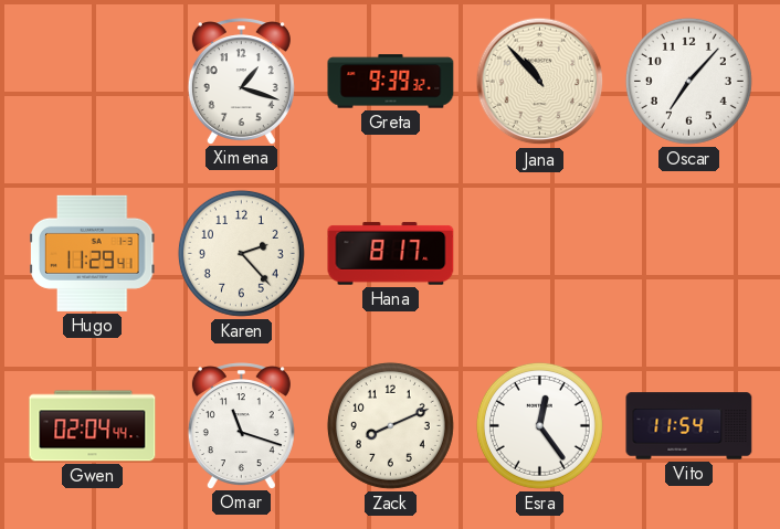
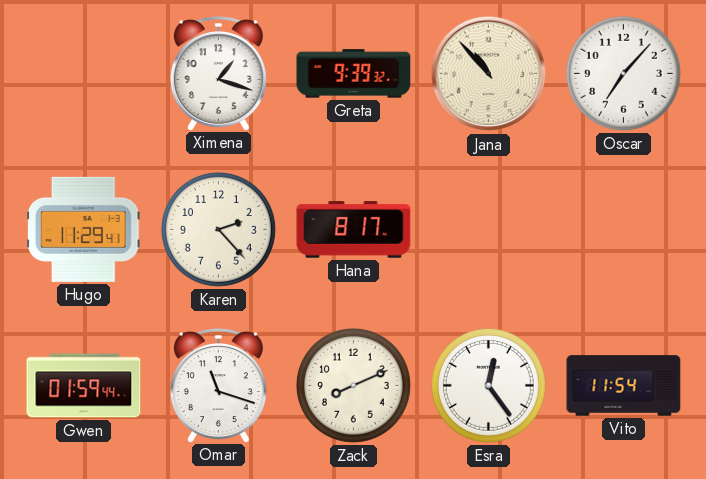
Gwen: 02:04 -> 01:59
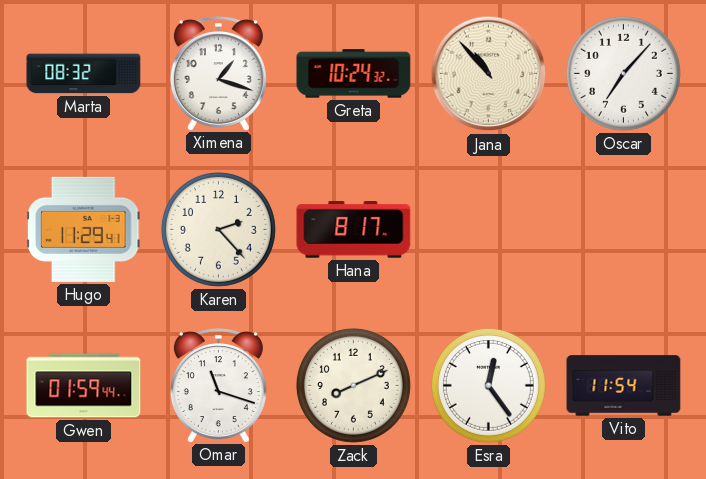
Marta: none -> 08:32
Greta: 9:39 -> 10:24
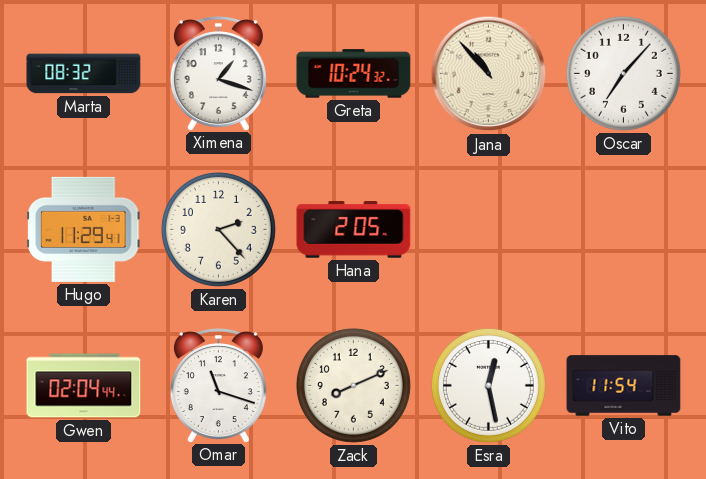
Hana: 8:17 -> 2:05
Gwen: 01:59 -> 02:04
Esra: 12:24 -> 12:28
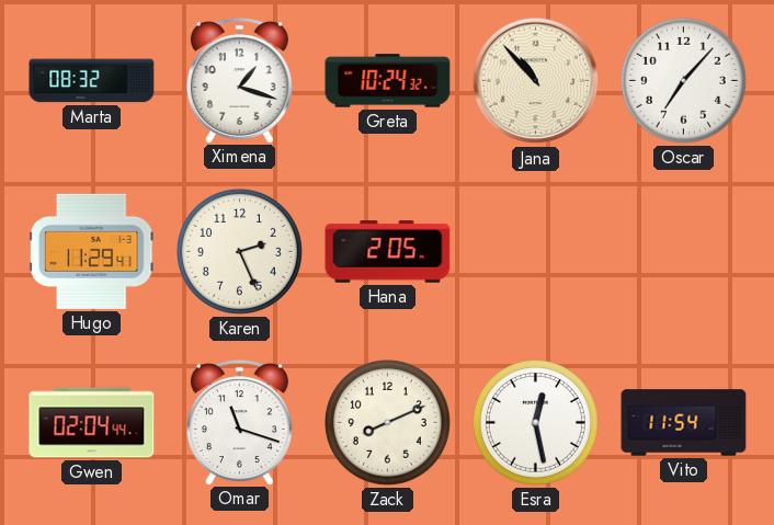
Karen: 2:23 -> 2:26
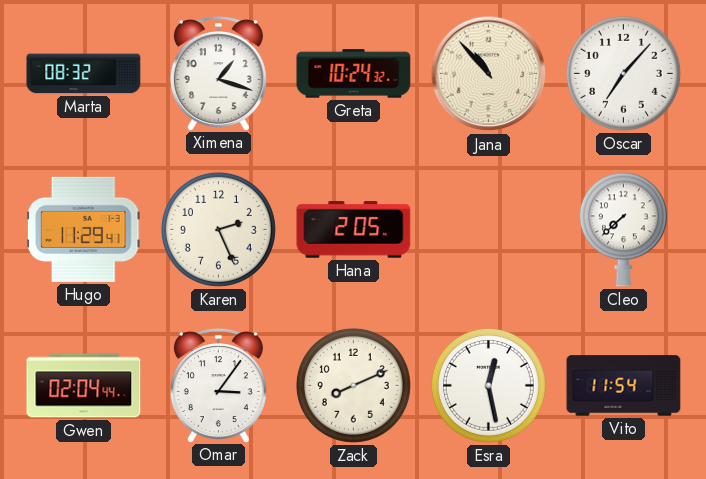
Cleo: none -> 7:38
Omar: 11:18 -> 3:06
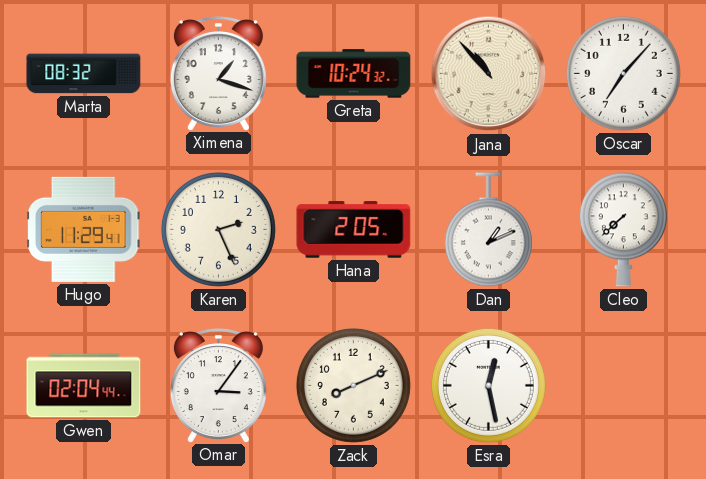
Dan: none -> 1:11
Vito: 11:54 -> none
